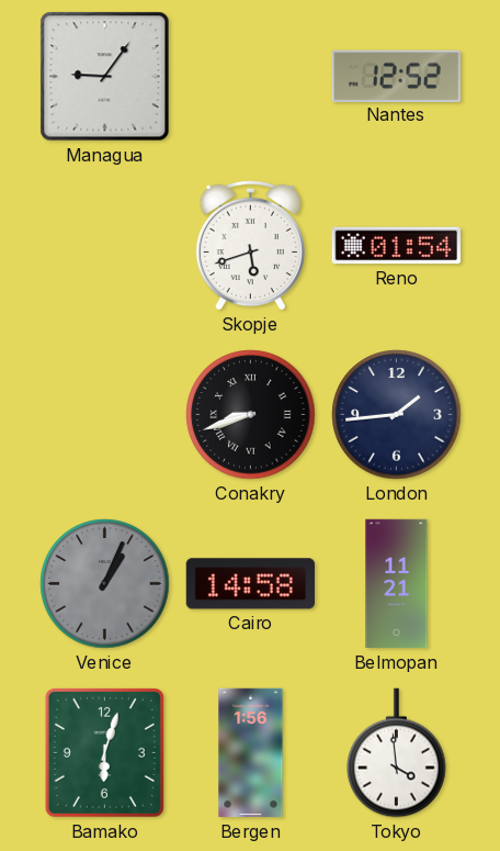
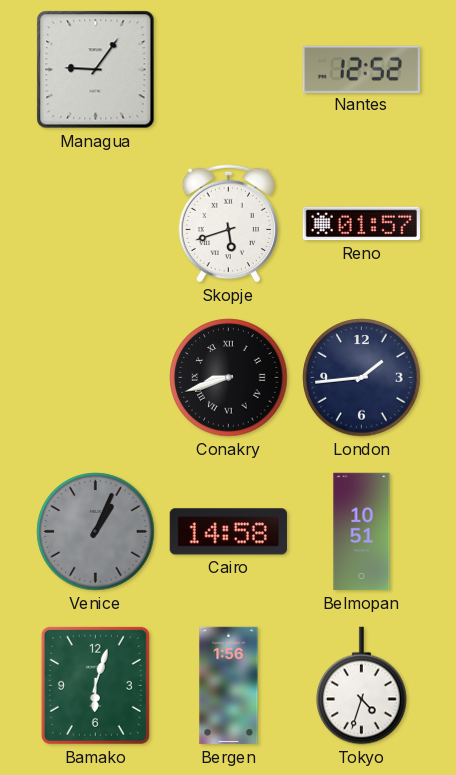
Reno: 01:54 -> 01:57
Belmopan: 11:21 -> 10:51
Tokyo: 3:59 -> 4:33
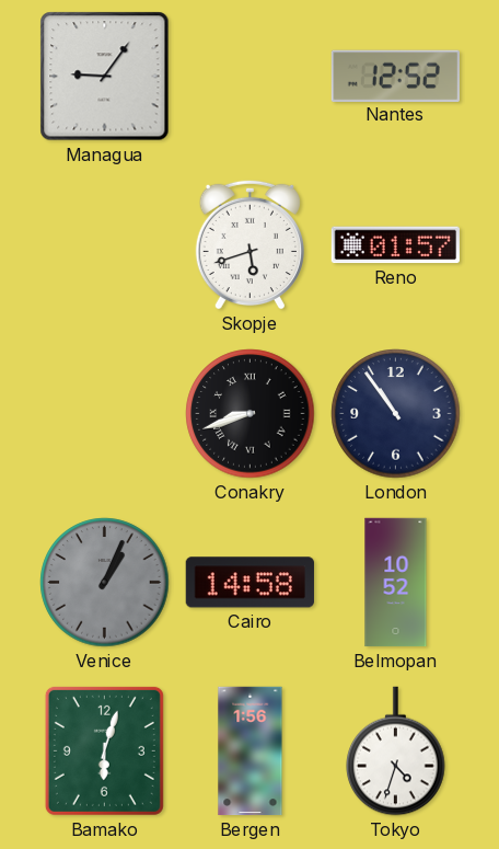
London: 1:44 -> 10:54
Belmopan: 10:51 -> 10:52
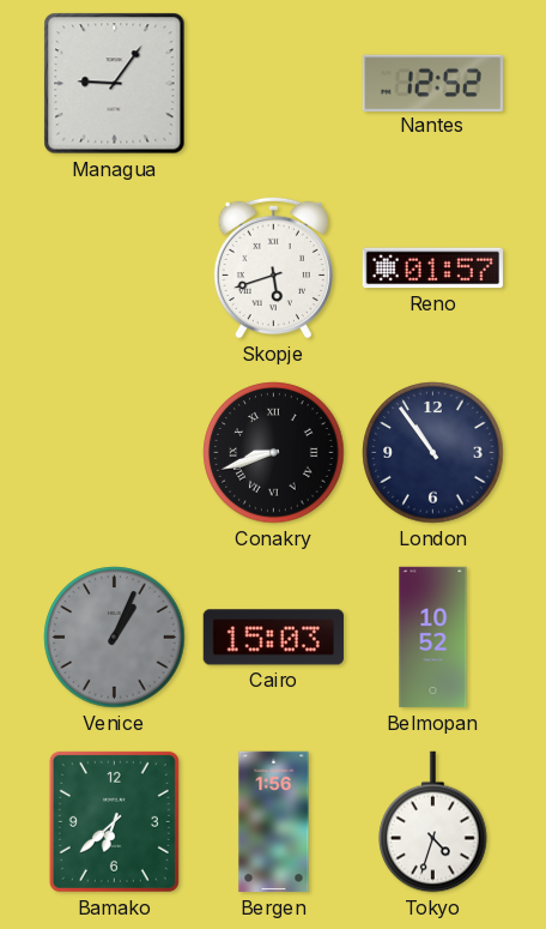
Cairo: 14:58 -> 15:03
Bamako: 6:03 -> 6:38
